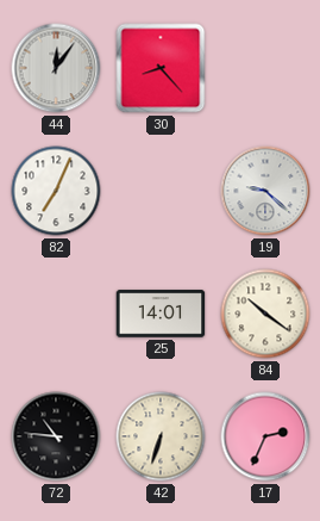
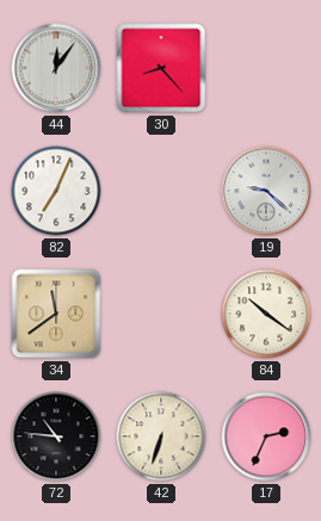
34: none -> 11:39
25: 14:01 -> none
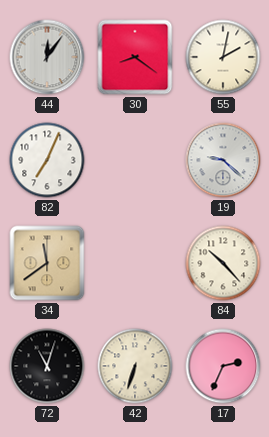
30: 8:23 -> 8:21
55: none -> 2:02
84: 10:21 -> 10:23
72: 10:46 -> 11:03
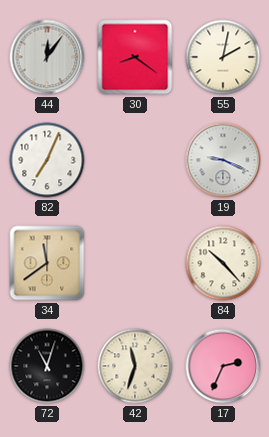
19: 9:22 -> 9:19
42: 6:33 -> 11:33
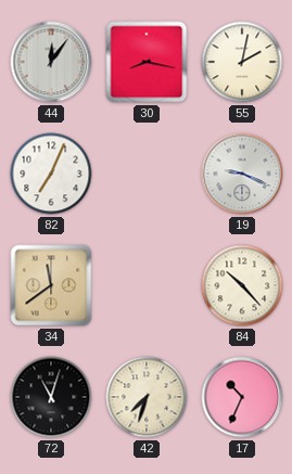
30: 8:21 -> 8:17
42: 11:33 -> 7:33
17: 2:34 -> 10:34
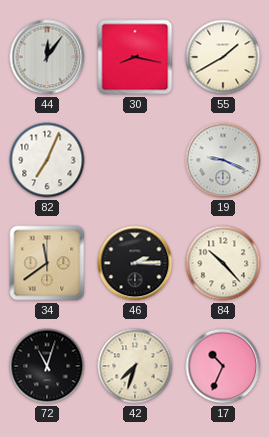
55: 2:02 -> 1:40
46: none -> 2:15
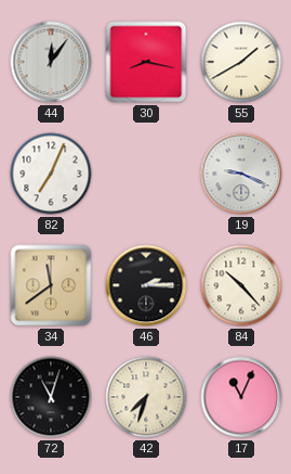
17: 10:34 -> 11:04
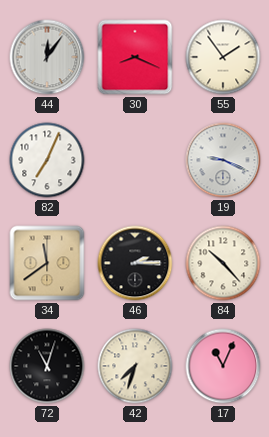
30: 8:17 -> 8:19
55: 1:40 -> 1:54
